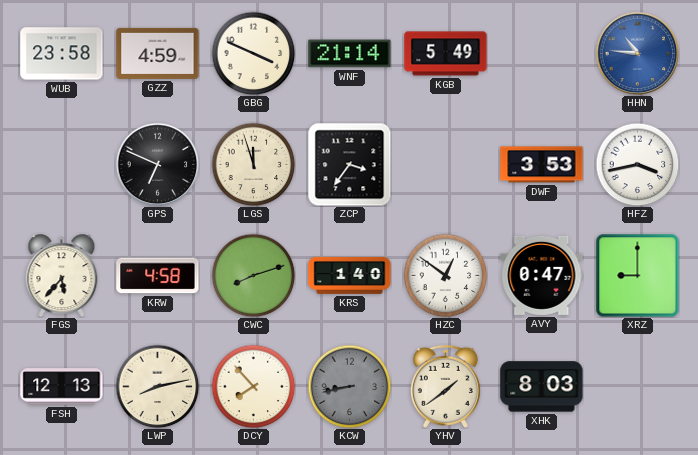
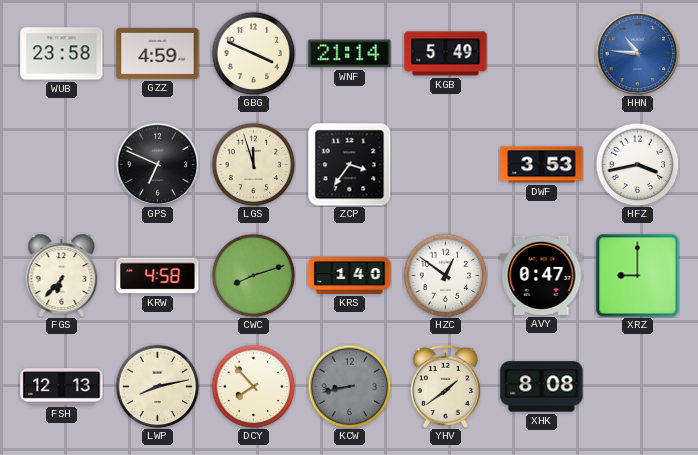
FGS: 5:37 -> 6:37
XHK: 8:03 -> 8:08
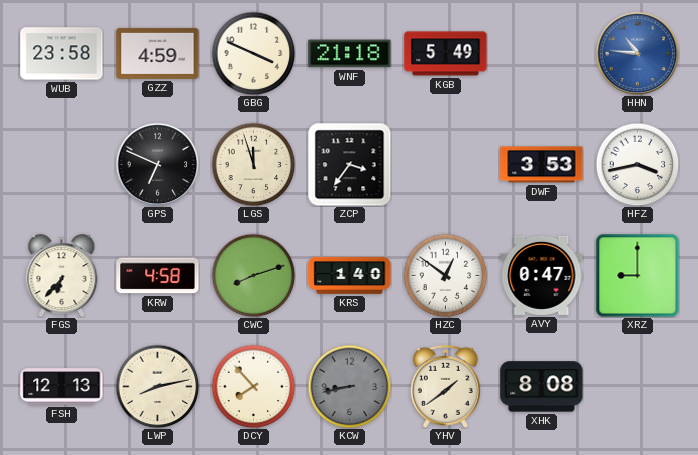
WNF: 21:14 -> 21:18
